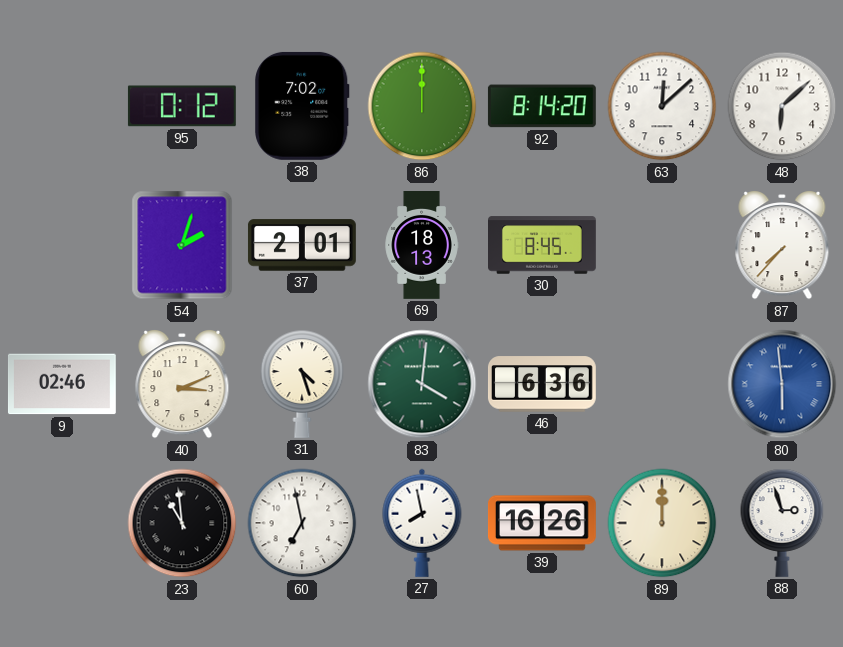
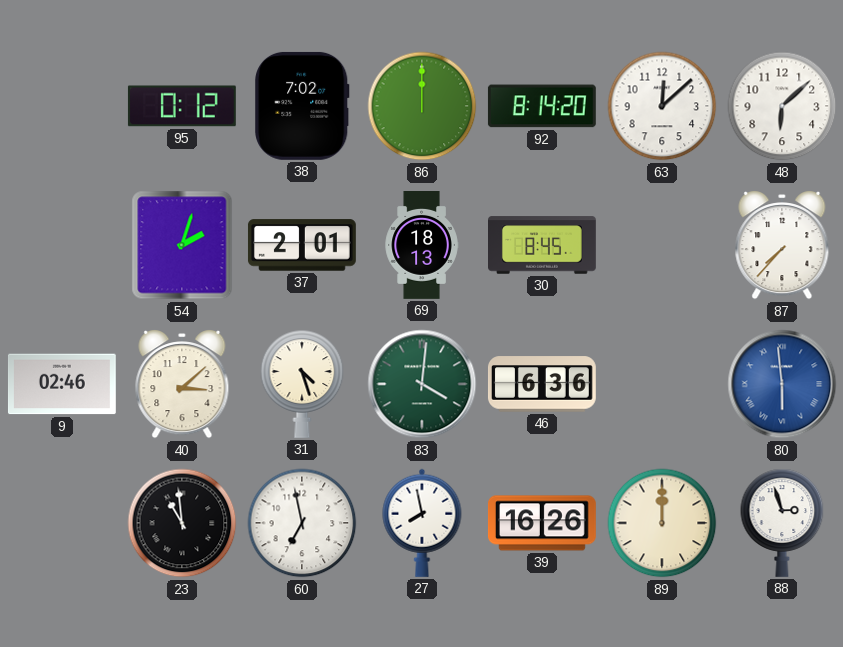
40: 3:11 -> 3:08
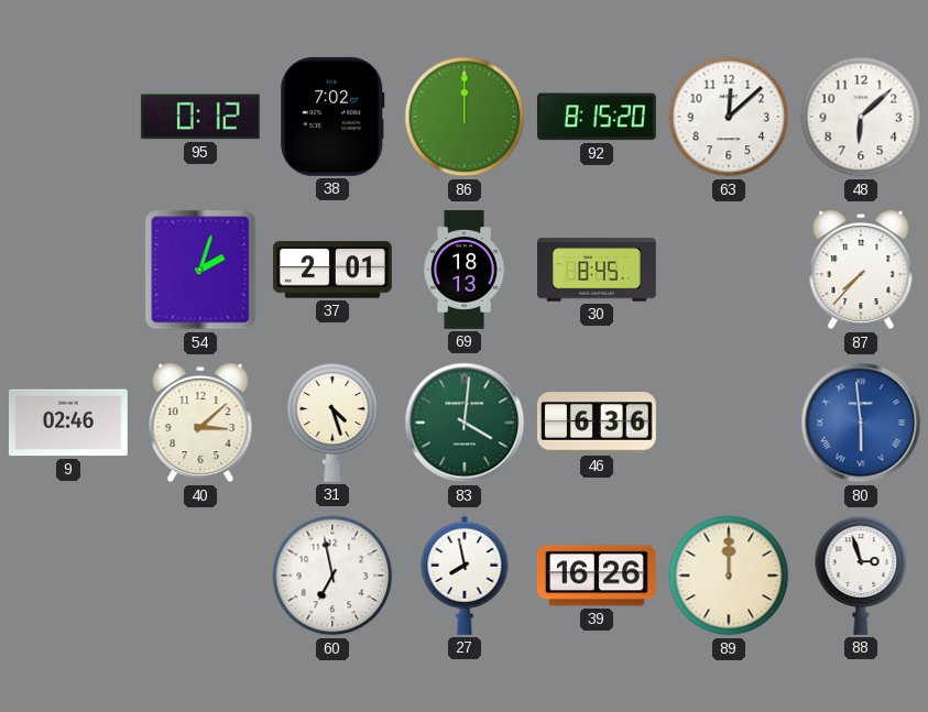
92: 8:14 -> 8:15
23: 10:59 -> none
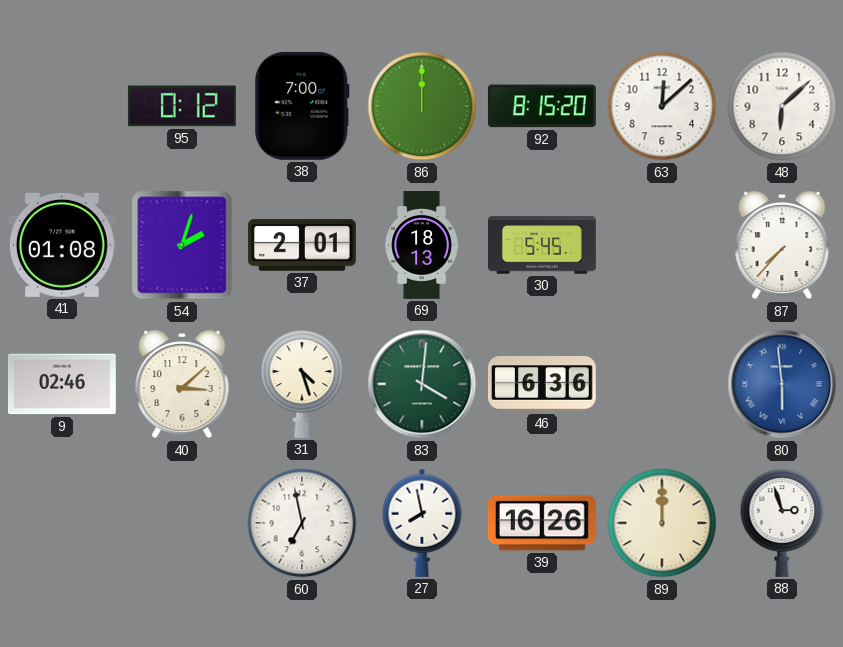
38: 7:02 -> 7:00
41: none -> 01:08
30: 8:45 -> 5:45
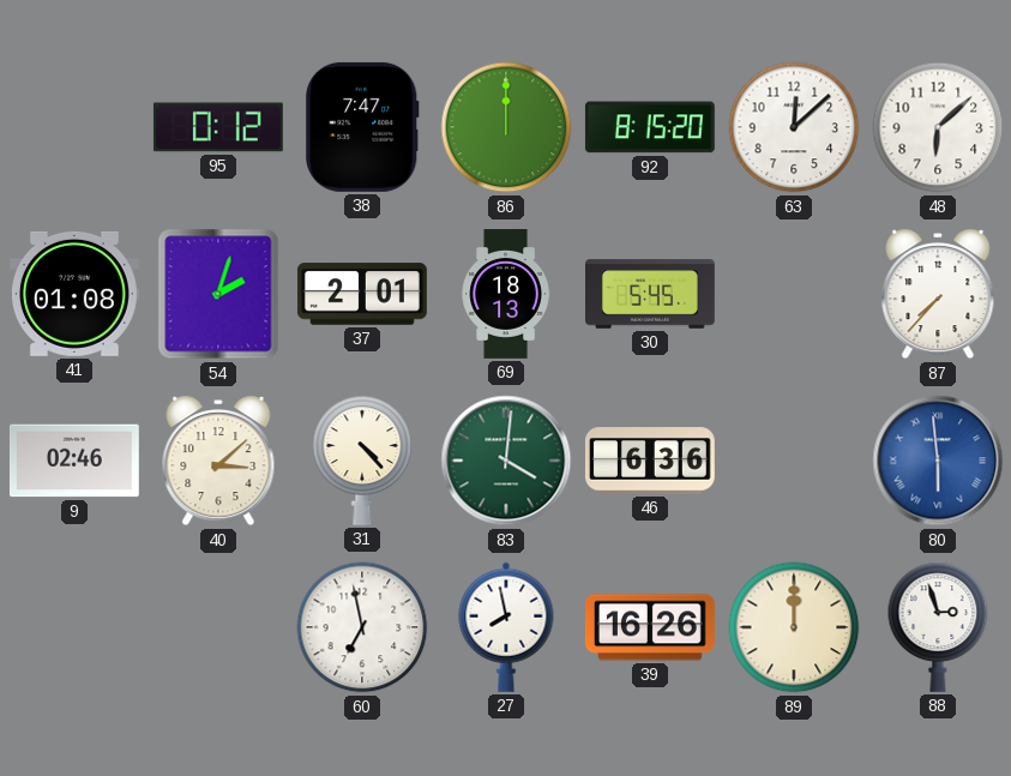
38: 7:00 -> 7:47
31: 4:27 -> 4:23
